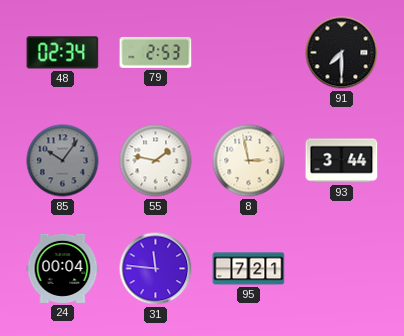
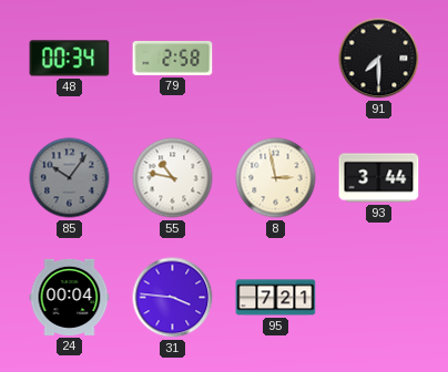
48: 02:34 -> 00:34
79: 2:53 -> 2:58
55: 1:47 -> 10:47
31: 11:46 -> 3:46
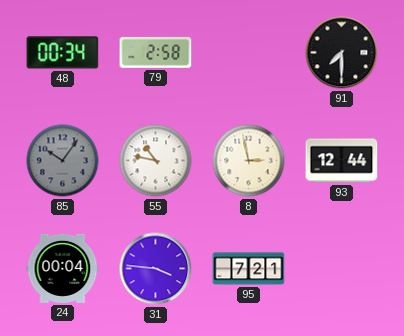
93: 3:44 -> 12:44
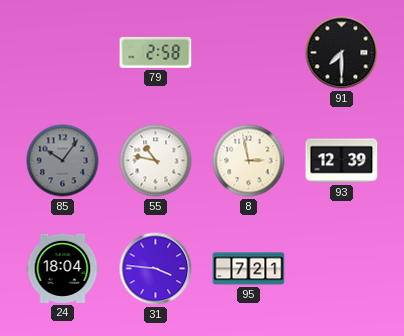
48: 00:34 -> none
93: 12:44 -> 12:39
24: 00:04 -> 18:04
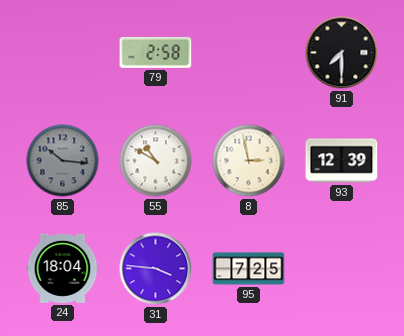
85: 10:06 -> 10:16
55: 10:47 -> 10:50
95: 7:21 -> 7:25
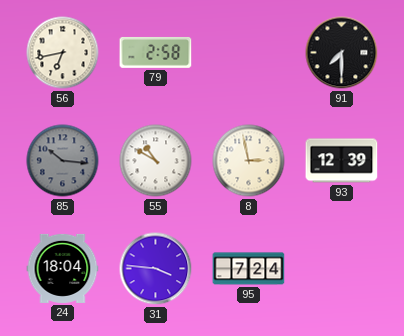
56: none -> 6:43
95: 7:25 -> 7:24
